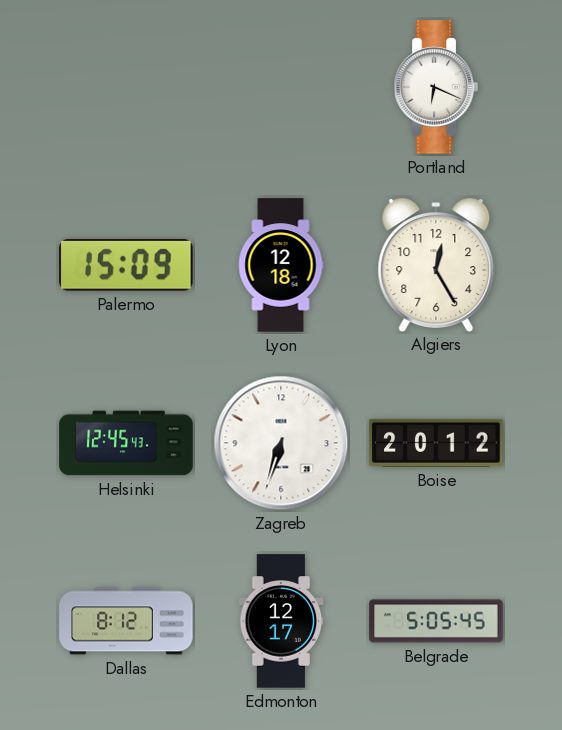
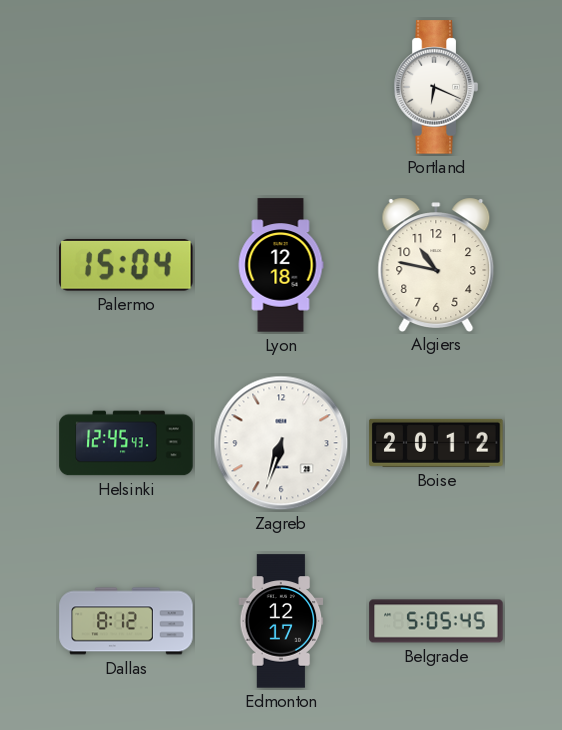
Palermo: 15:09 -> 15:04
Algiers: 12:25 -> 10:47
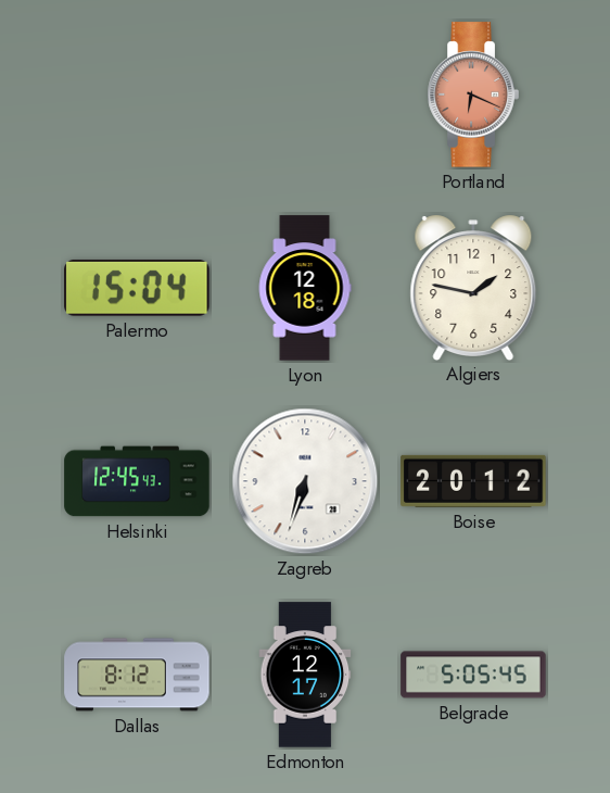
Portland dial: white -> salmon
Algiers: 10:47 -> 1:47
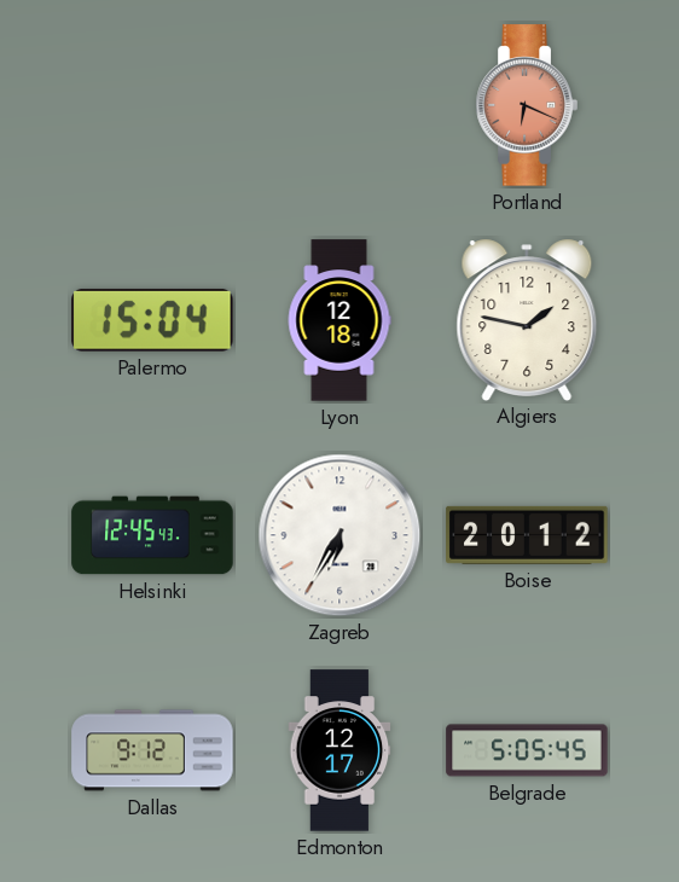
Zagreb: 6:33 -> 6:35
Dallas: 8:12 -> 9:12
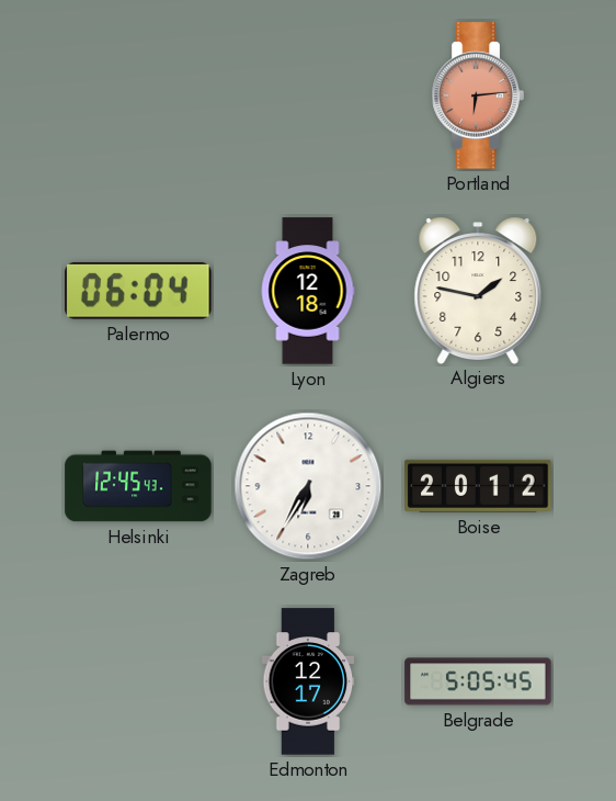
Portland: 6:19 -> 6:14
Palermo: 15:04 -> 06:04
Dallas: 9:12 -> none
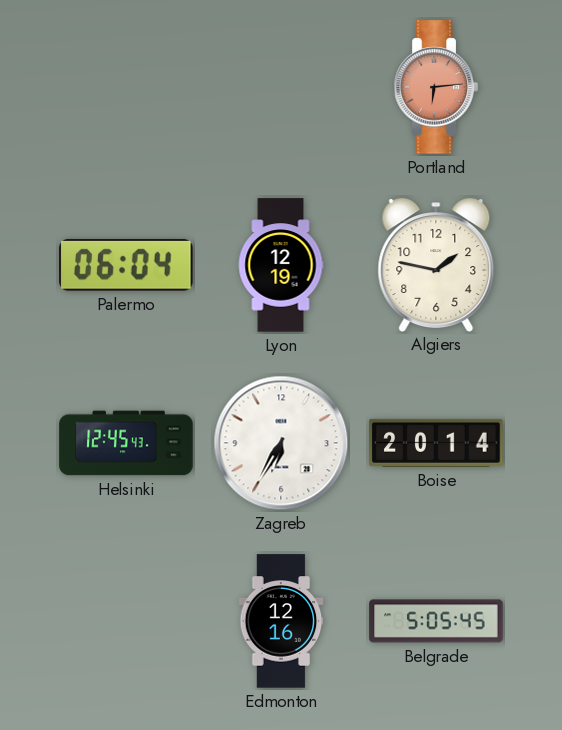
Lyon: 12:18 -> 12:19
Boise: 20:12 -> 20:14
Edmonton: 12:17 -> 12:16
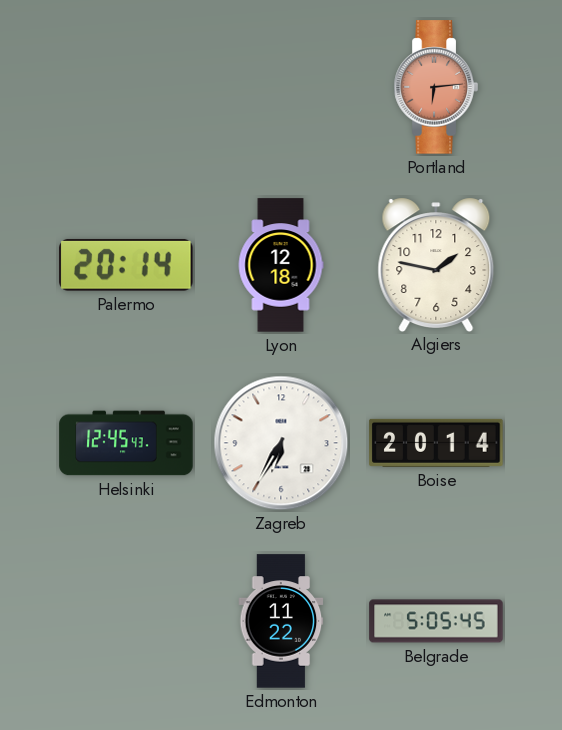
Palermo: 06:04 -> 20:14
Lyon: 12:19 -> 12:18
Edmonton: 12:16 -> 11:22
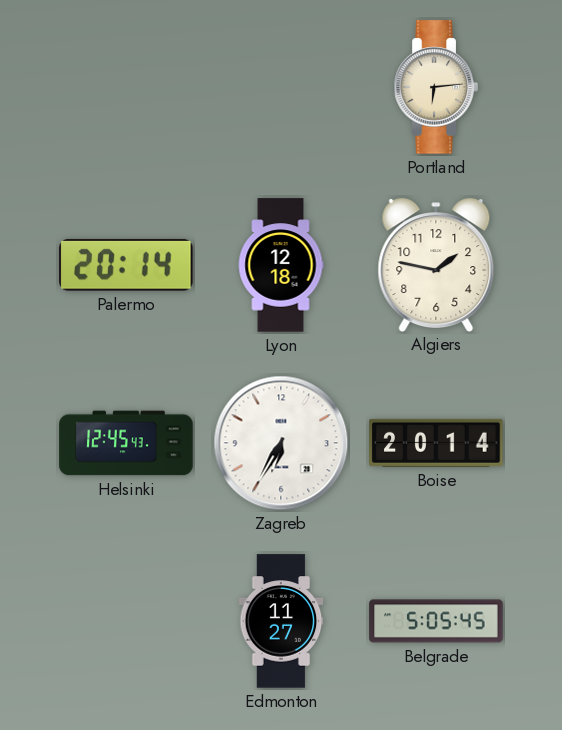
Portland dial: salmon -> cream
Edmonton: 11:22 -> 11:27
